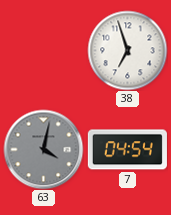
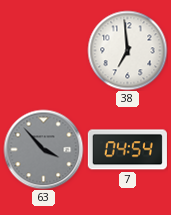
38: 6:57 -> 6:59
63: 4:02 -> 3:53
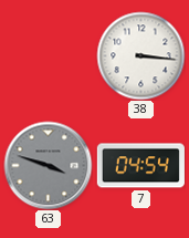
38: 6:59 -> 3:16
63: 3:53 -> 3:48
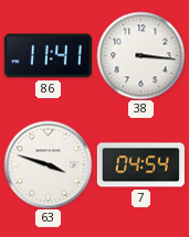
86: none -> 11:41
63 dial: grey -> white
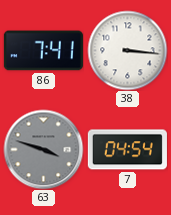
86: 11:41 -> 7:41
63 dial: white -> grey
